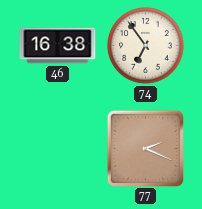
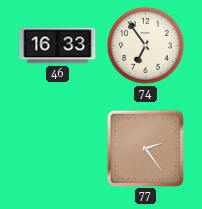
46: 16:38 -> 16:33
77: 2:19 -> 2:24
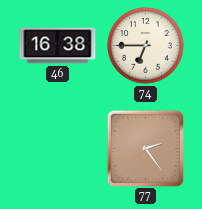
46: 16:33 -> 16:38
74: 6:54 -> 6:45
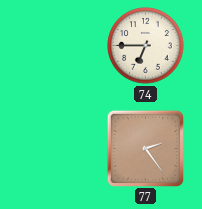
46: 16:38 -> none
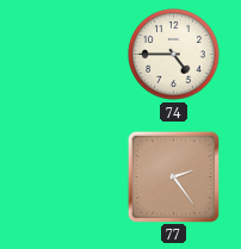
74: 6:45 -> 4:45
